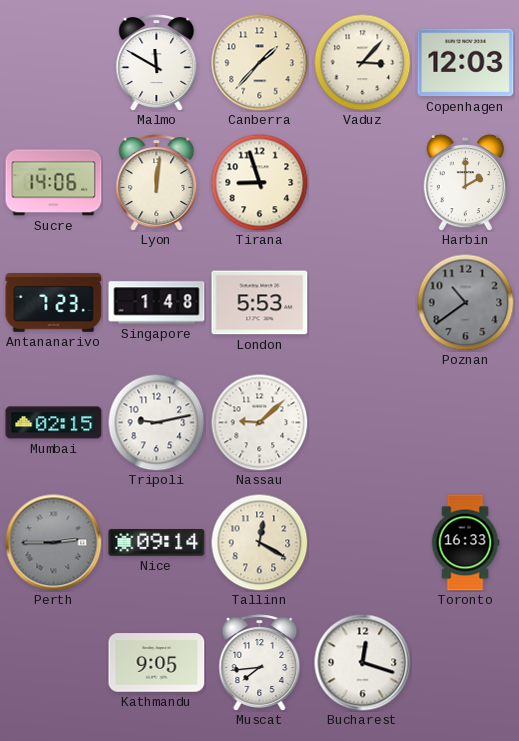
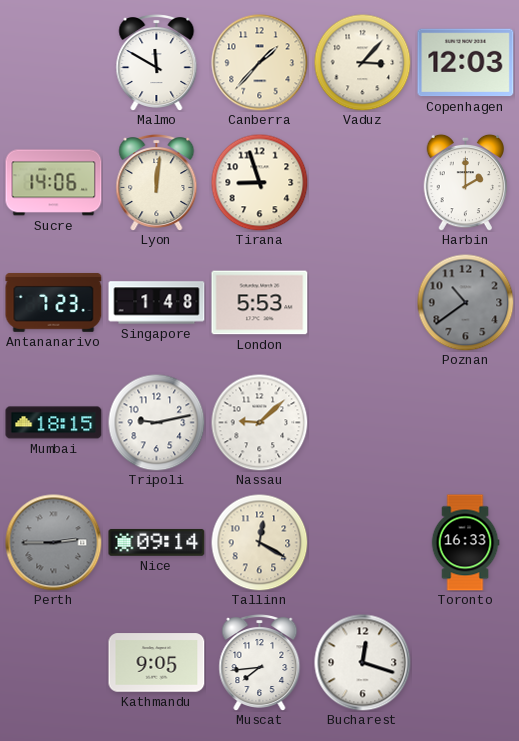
Mumbai: 02:15 -> 18:15
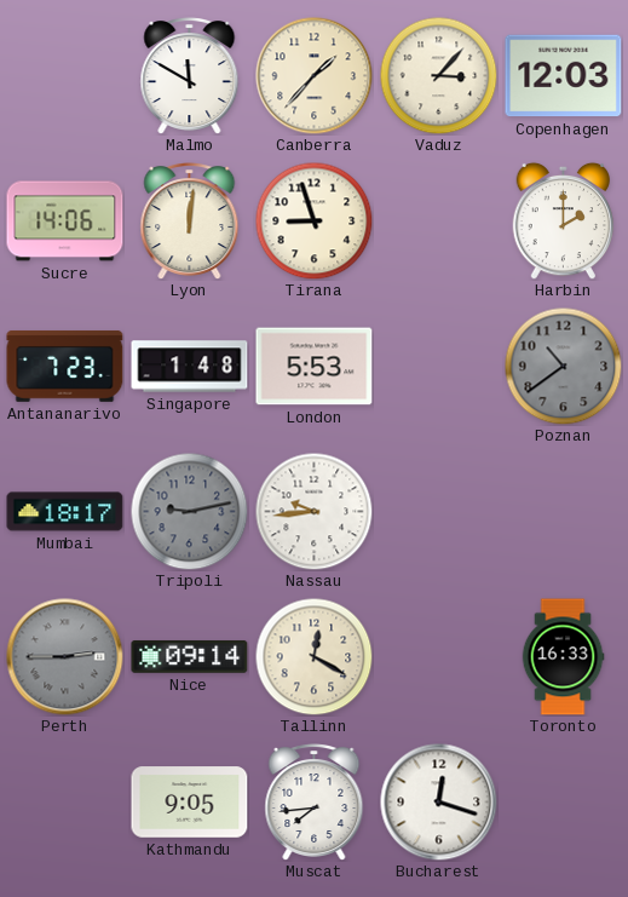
Mumbai: 18:15 -> 18:17
Tripoli dial: white -> grey
Nassau: 9:08 -> 9:44
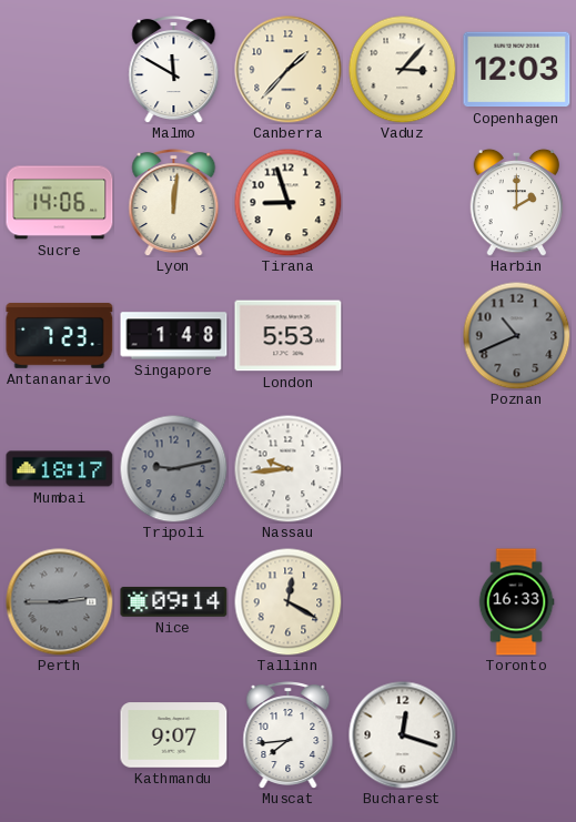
Poznan: 10:39 -> 10:41
Kathmandu: 9:05 -> 9:07
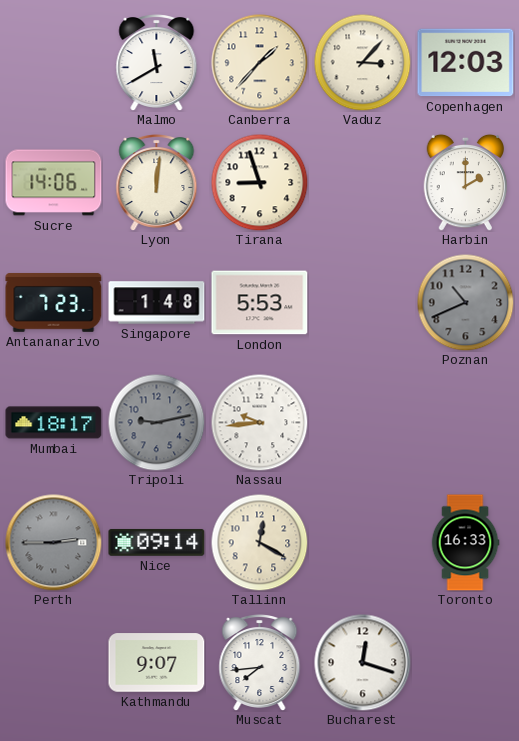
Malmo: 11:50 -> 11:40
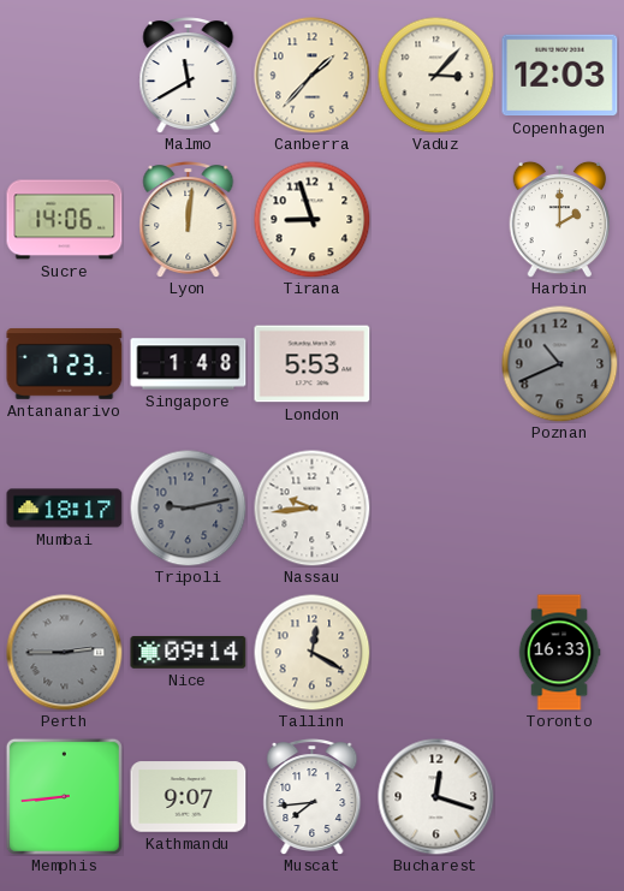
Memphis: none -> 8:44
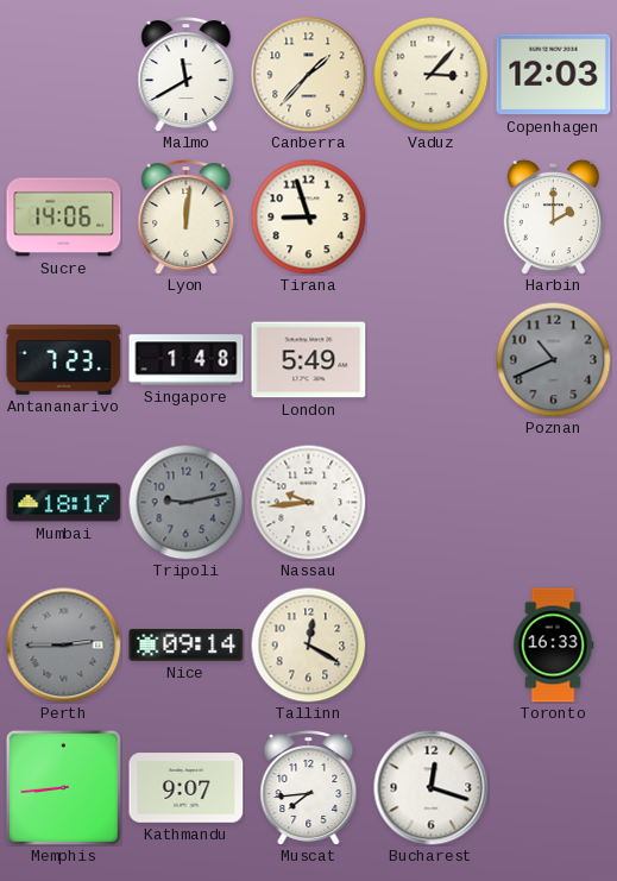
London: 5:53 -> 5:49
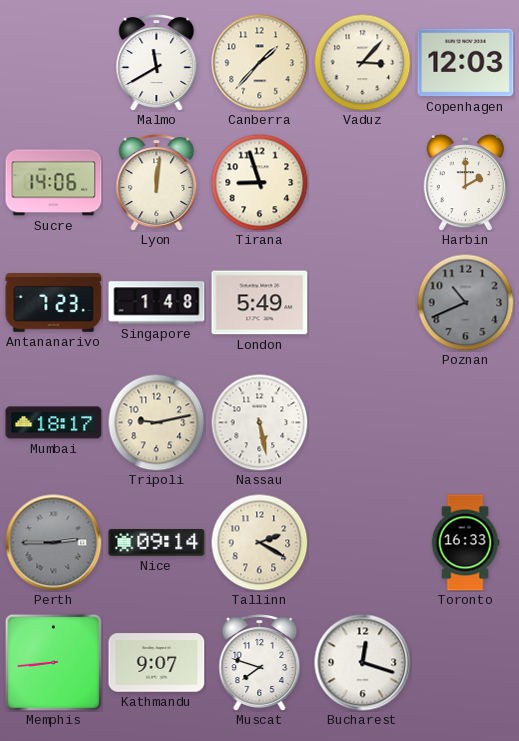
Tripoli dial: grey -> cream
Nassau: 9:44 -> 5:28
Tallinn: 12:20 -> 2:20
Muscat: 7:44 -> 7:48
